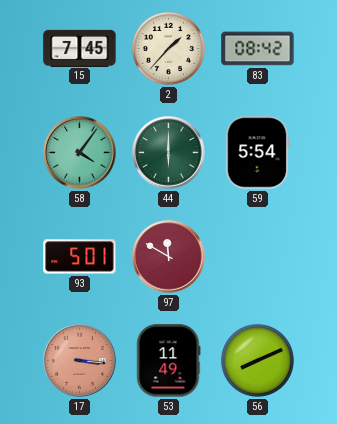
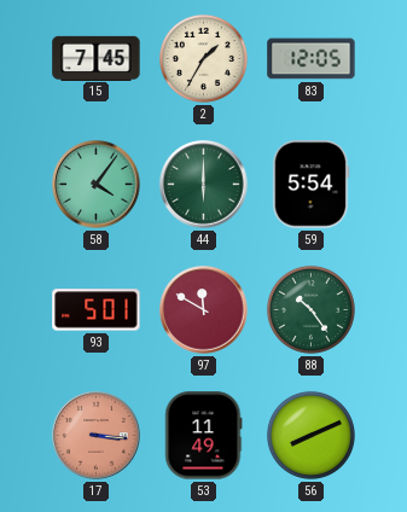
2: 1:37 -> 1:35
83: 08:42 -> 12:05
88: none -> 10:24
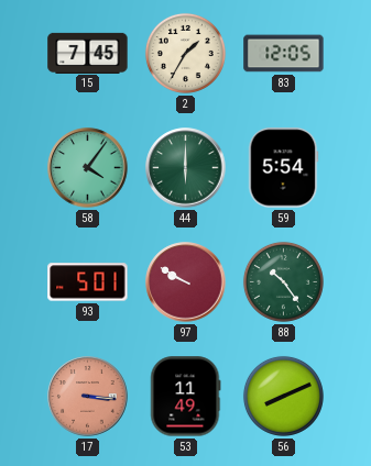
97: 11:50 -> 9:50
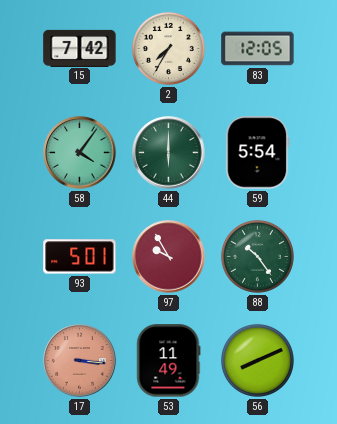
15: 7:45 -> 7:42
2: 1:35 -> 7:35
97: 9:50 -> 9:55
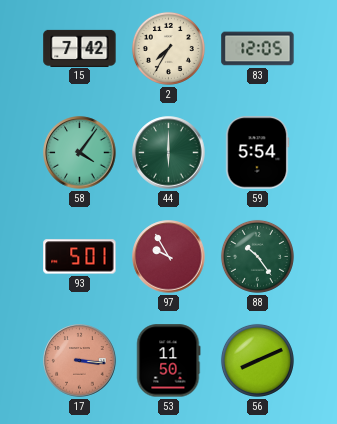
53: 11:49 -> 11:50
